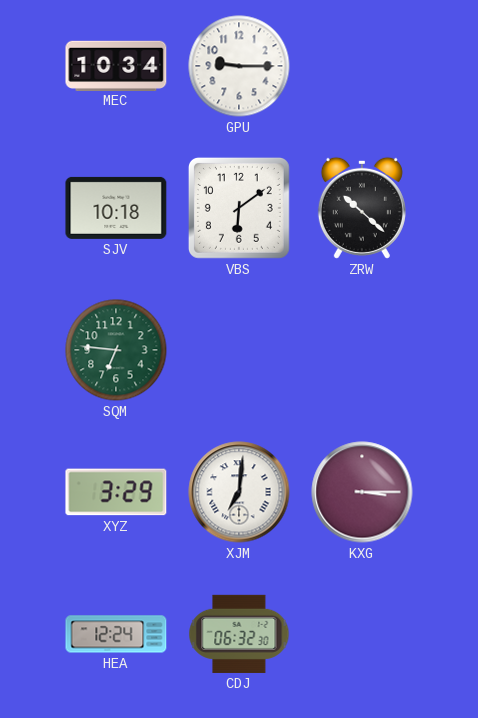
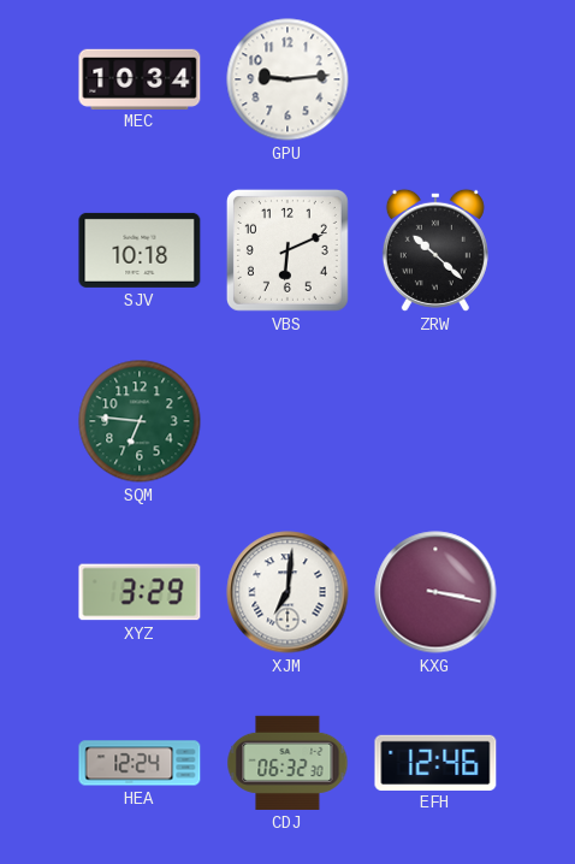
GPU: 9:15 -> 9:14
VBS: 6:09 -> 6:11
KXG: 3:15 -> 3:17
EFH: none -> 12:46
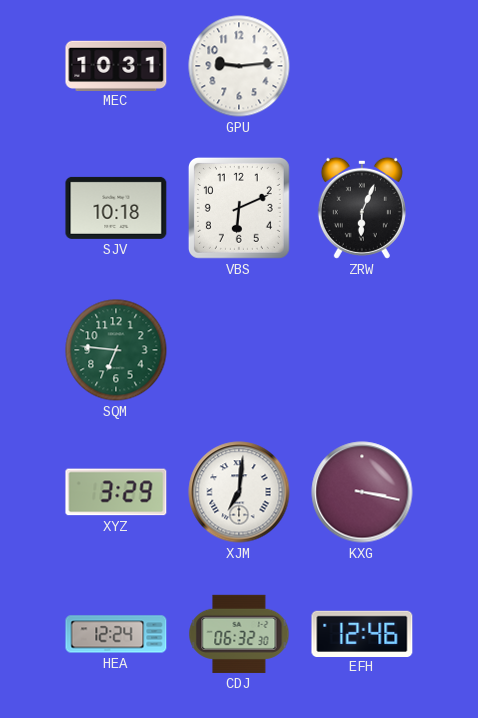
MEC: 10:34 -> 10:31
ZRW: 10:22 -> 6:04
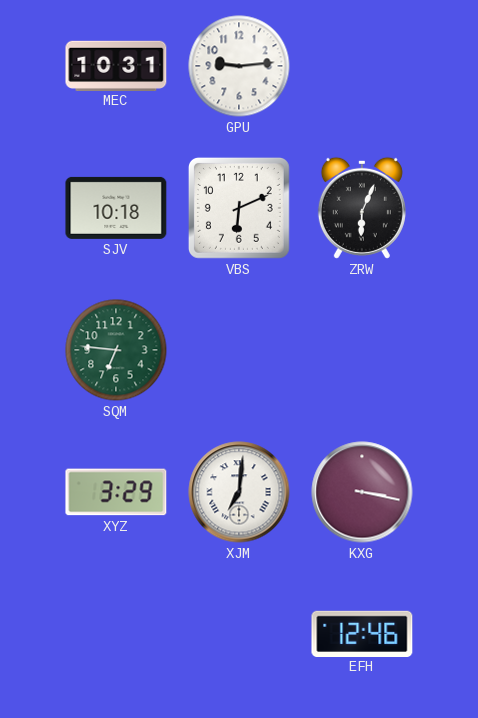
HEA: 12:24 -> none
CDJ: 06:32 -> none
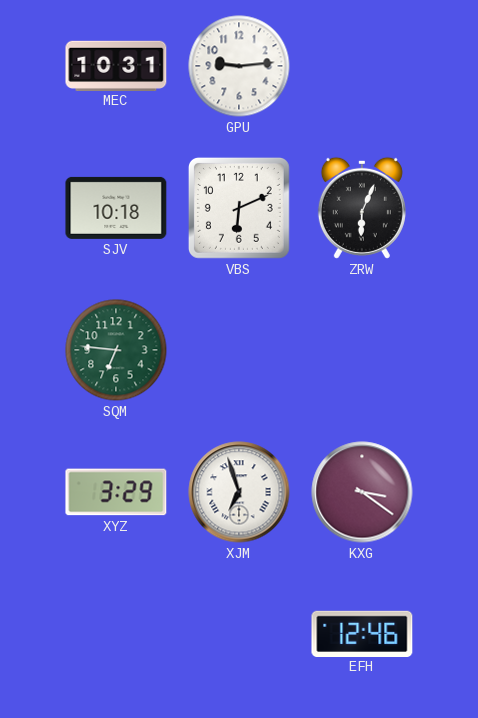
XJM: 7:01 -> 6:57
KXG: 3:17 -> 3:21
